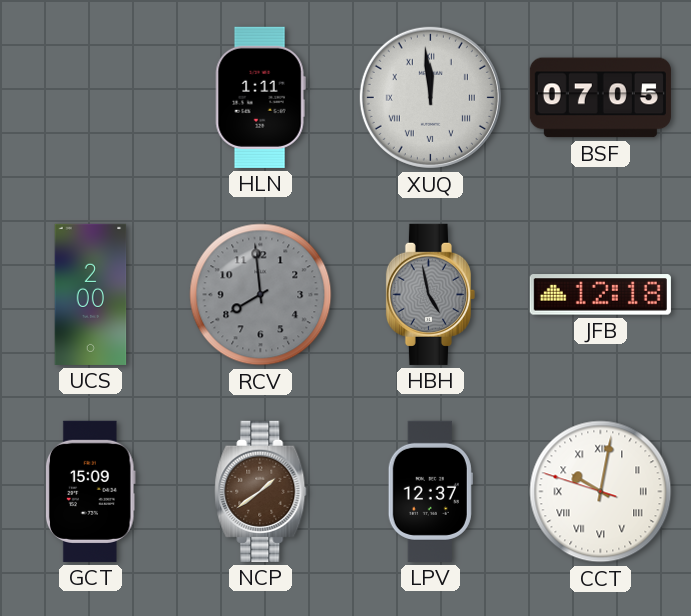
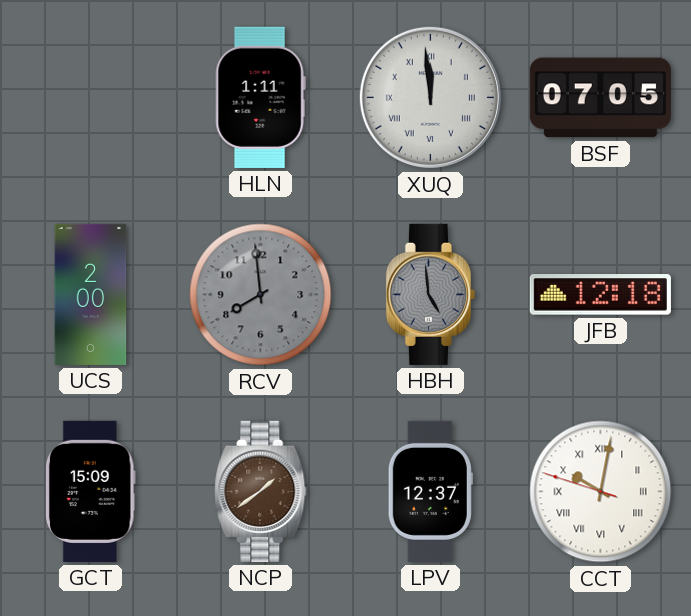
HBH: 4:58 -> 4:59
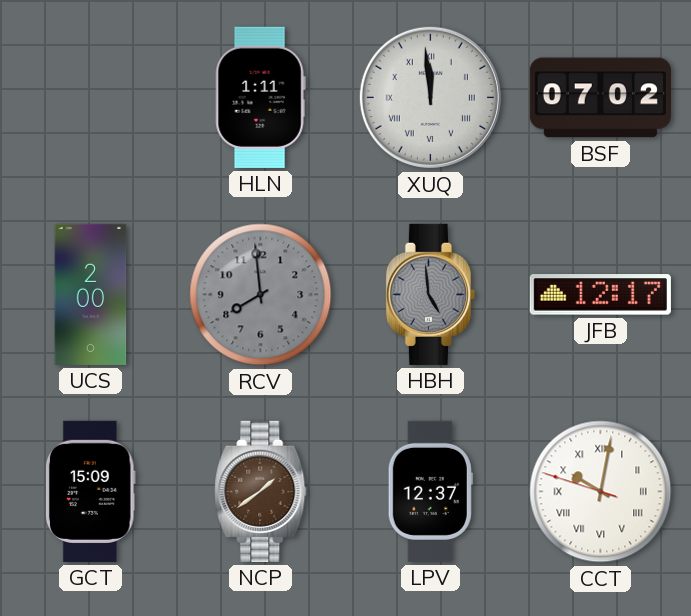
BSF: 07:05 -> 07:02
JFB: 12:18 -> 12:17
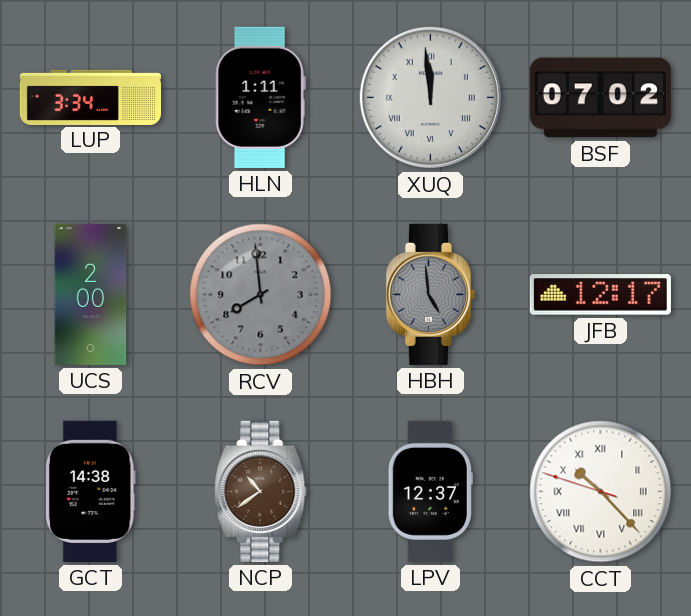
LUP: none -> 3:34
GCT: 15:09 -> 14:38
NCP: 1:39 -> 10:39
CCT: 10:01 -> 10:22
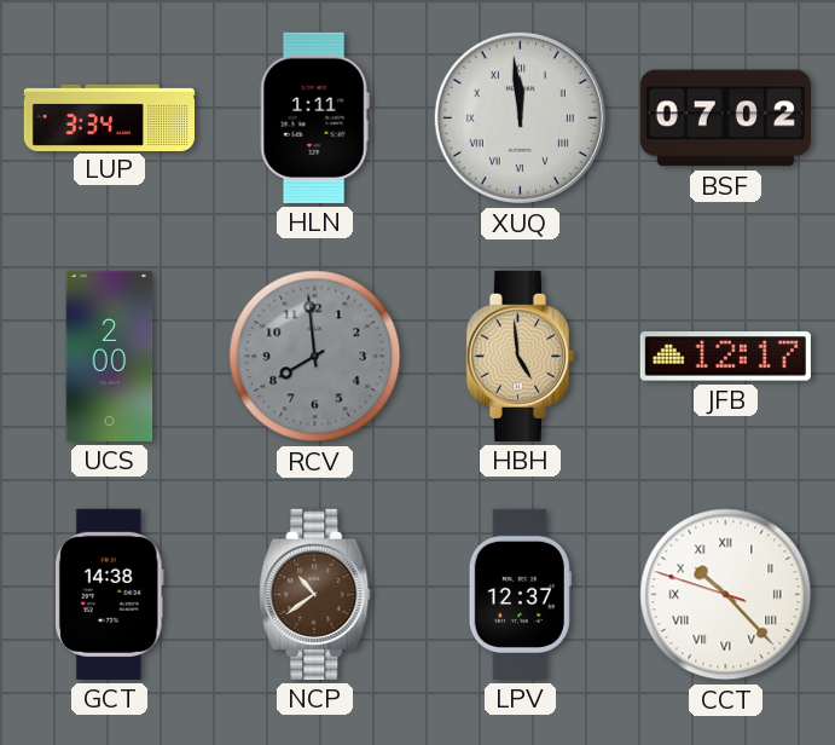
HBH dial: grey -> champagne
